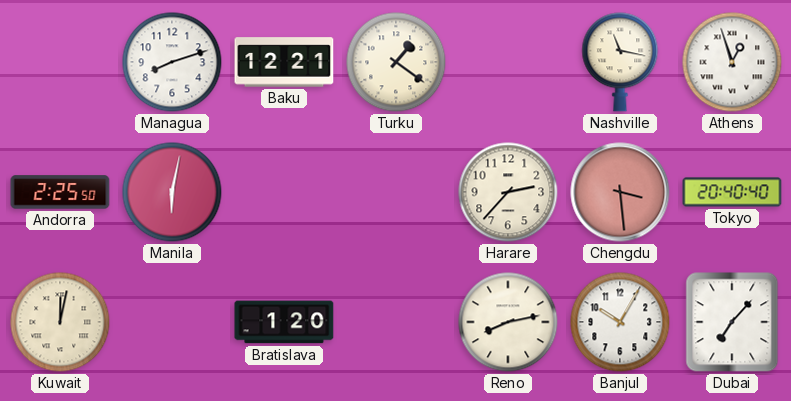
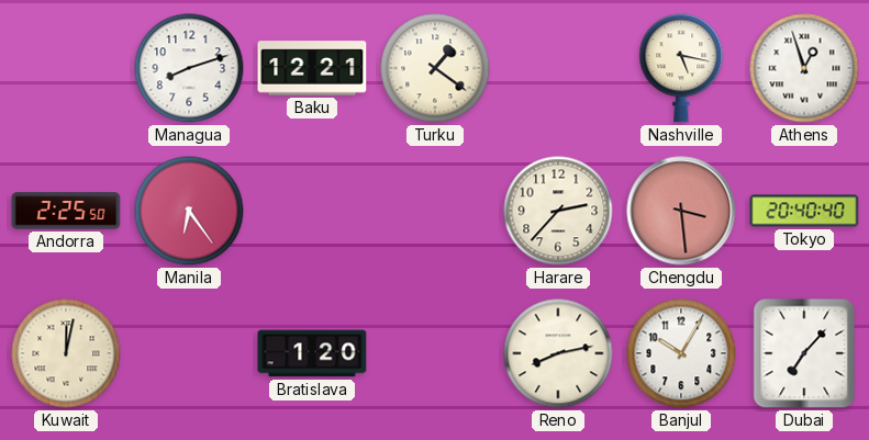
Nashville: 11:17 -> 5:17
Manila: 6:02 -> 6:24
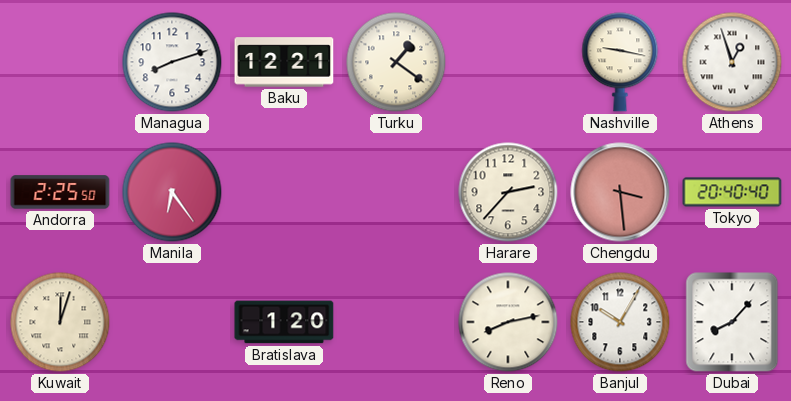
Nashville: 5:17 -> 9:17
Kuwait: 12:02 -> 12:03
Dubai: 7:07 -> 8:07
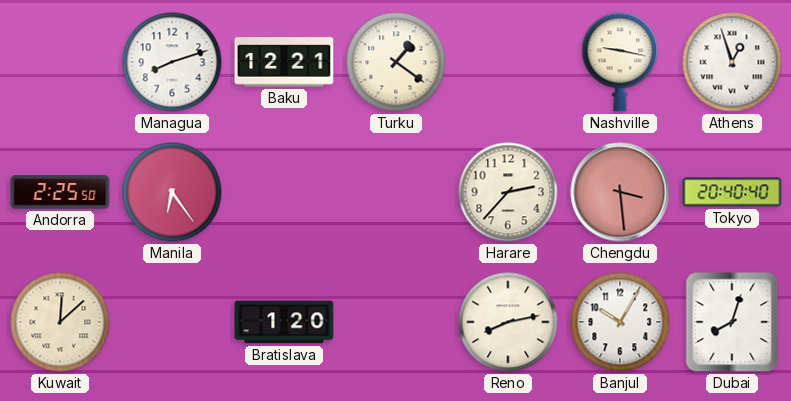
Kuwait: 12:03 -> 12:08
Dubai: 8:07 -> 8:03
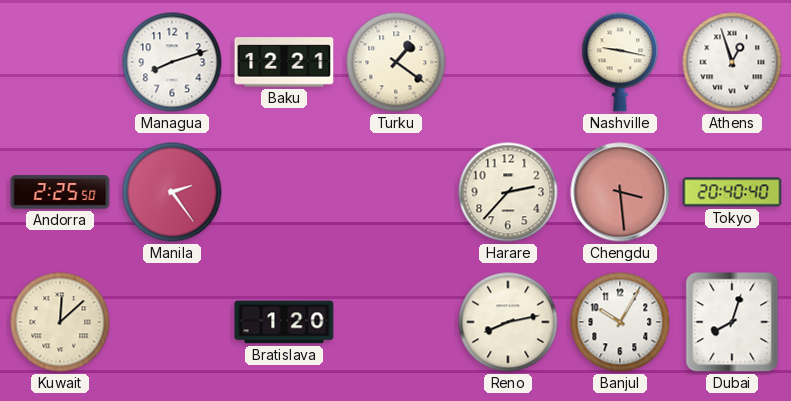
Manila: 6:24 -> 2:24
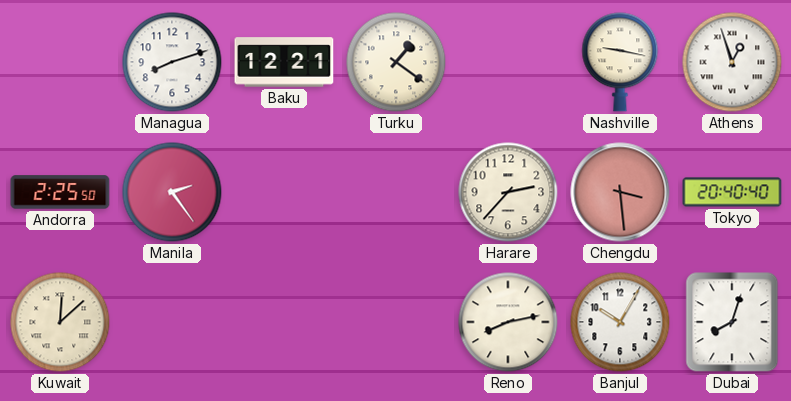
Bratislava: 1:20 -> none
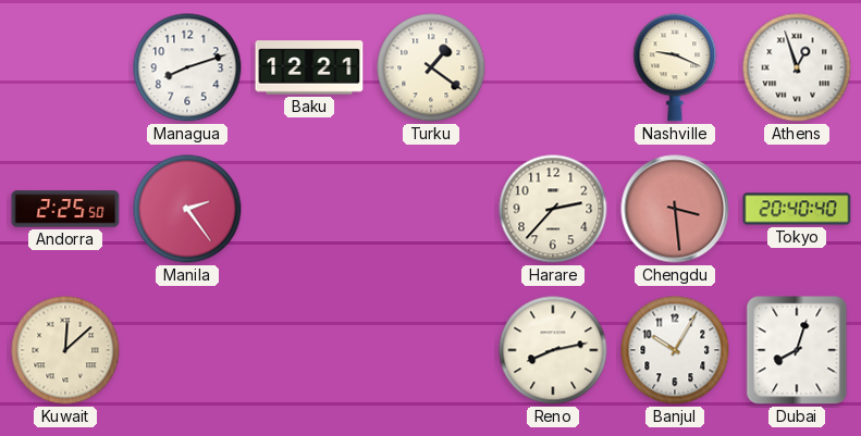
Nashville: 9:17 -> 9:19
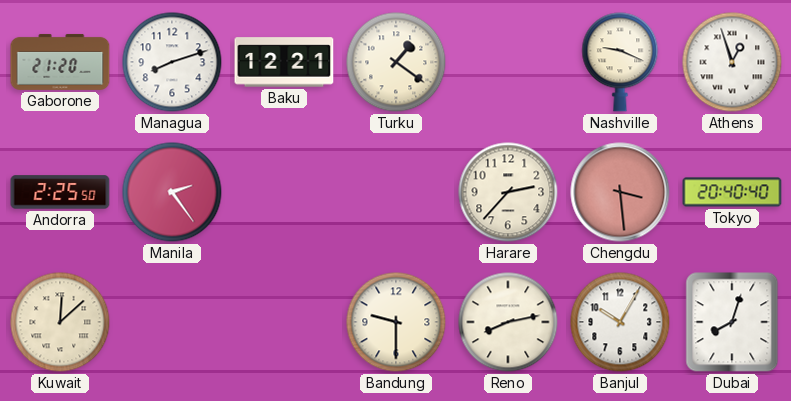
Gaborone: none -> 21:20
Bandung: none -> 9:30
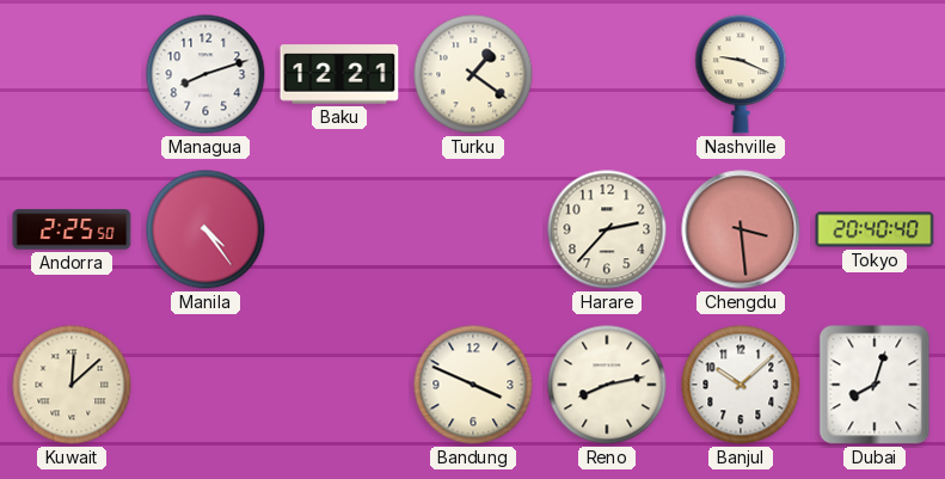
Gaborone: 21:20 -> none
Athens: 12:57 -> none
Manila: 2:24 -> 4:24
Bandung: 9:30 -> 3:49
Banjul: 10:05 -> 10:08
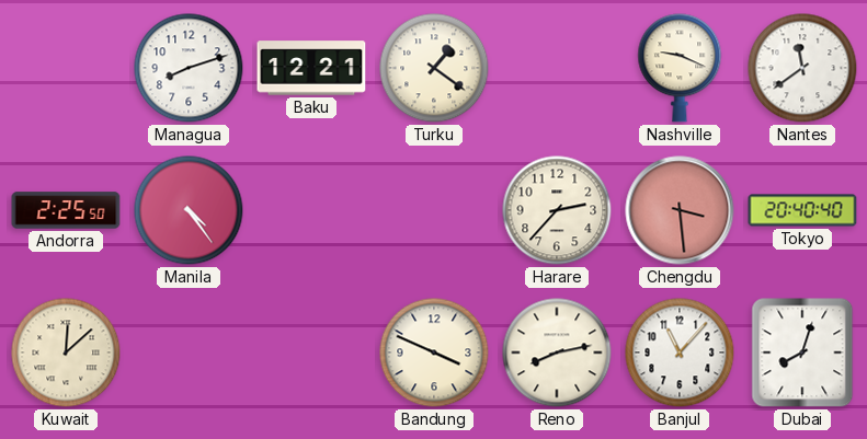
Nantes: none -> 11:39
Banjul: 10:08 -> 11:07
